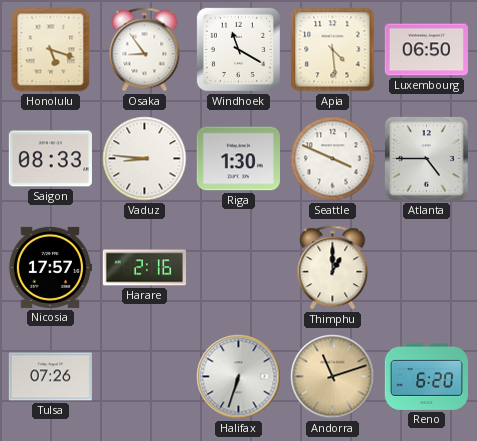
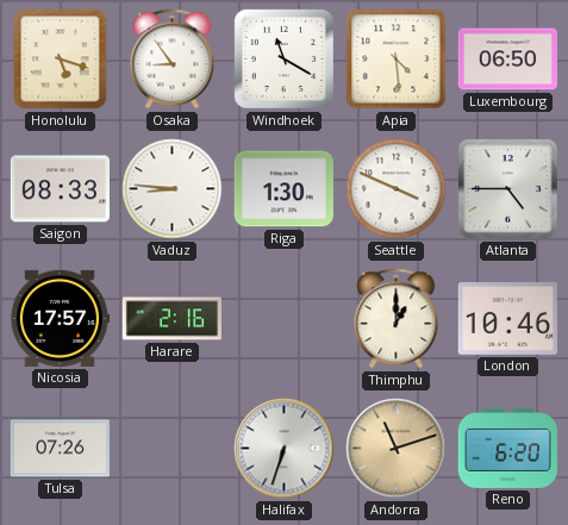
London: none -> 10:46
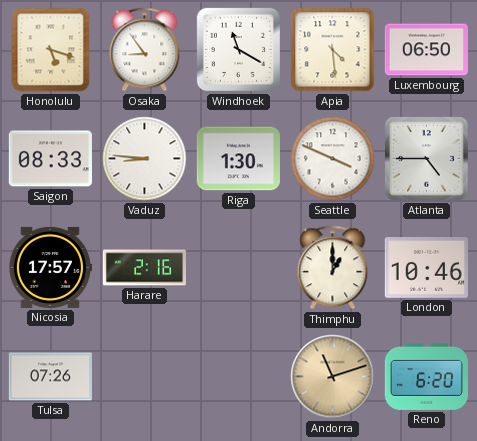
Halifax: 6:33 -> none
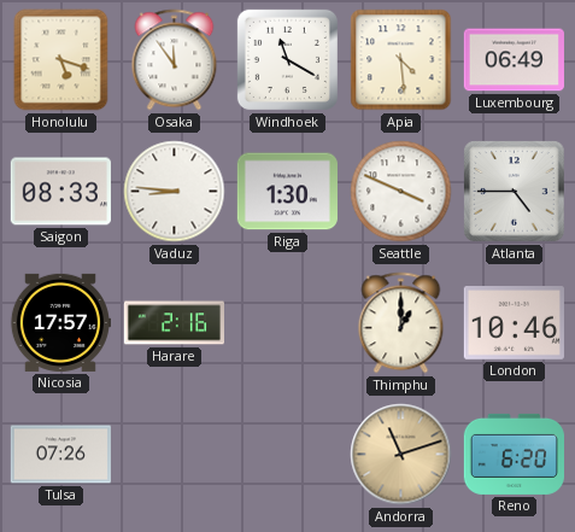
Osaka: 8:54 -> 11:54
Luxembourg: 06:50 -> 06:49
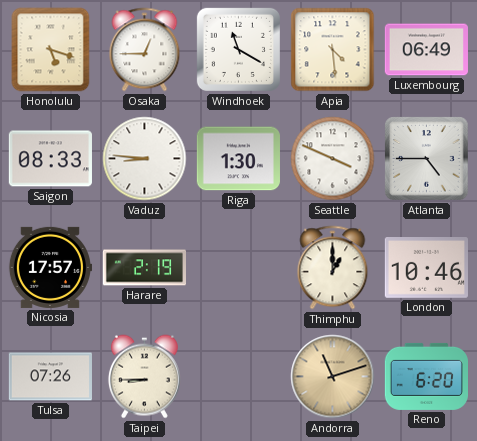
Osaka: 11:54 -> 12:45
Harare: 2:16 -> 2:19
Taipei: none -> 8:45
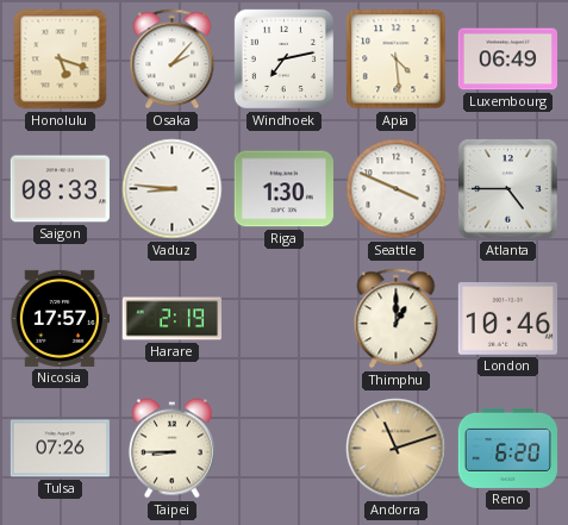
Osaka: 12:45 -> 2:07
Windhoek: 11:20 -> 7:13
